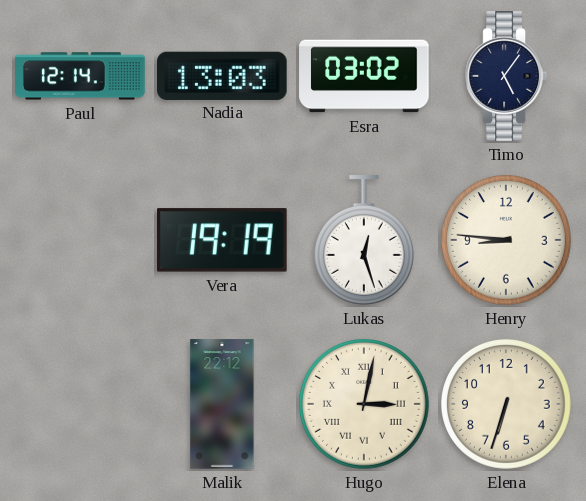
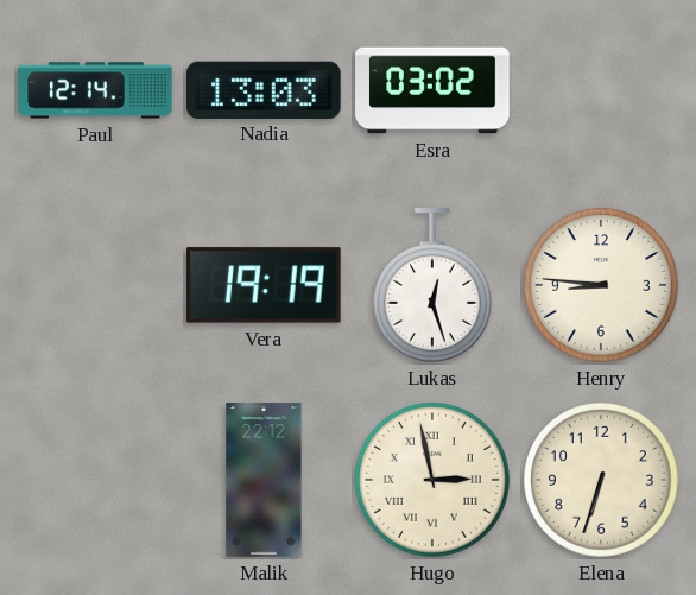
Timo: 5:06 -> none
Hugo: 3:02 -> 2:58
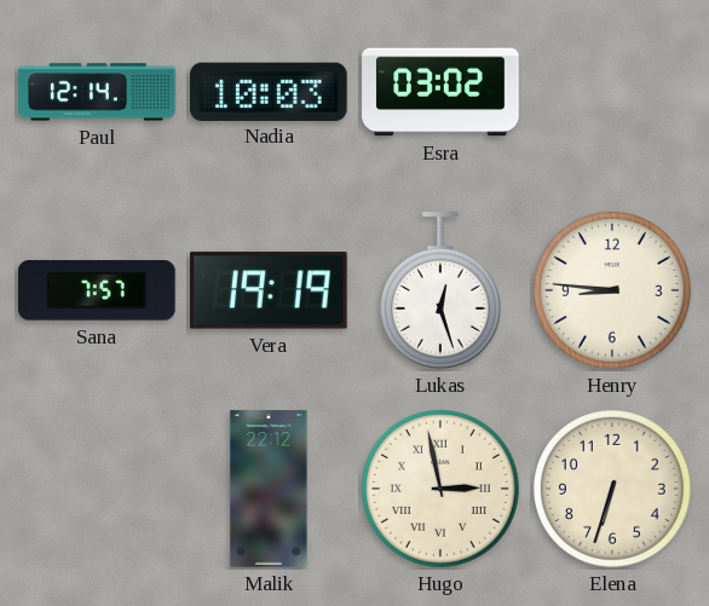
Nadia: 13:03 -> 10:03
Sana: none -> 7:57
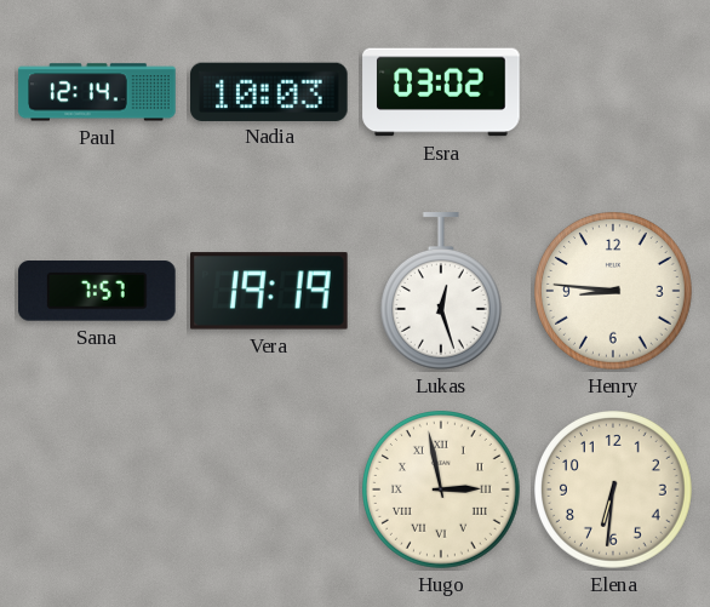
Malik: 22:12 -> none
Elena: 6:33 -> 6:31
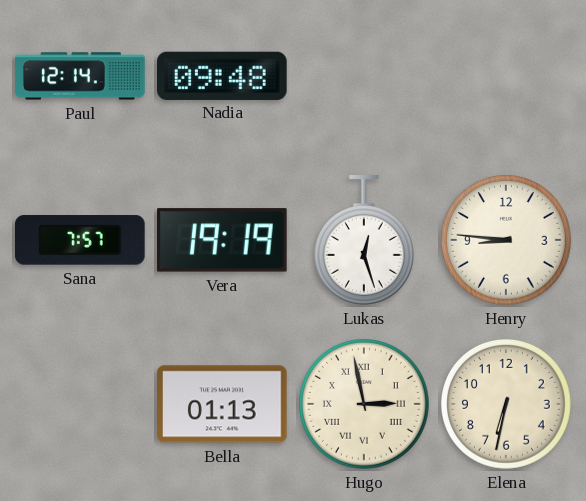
Nadia: 10:03 -> 09:48
Esra: 03:02 -> none
Bella: none -> 01:13
Elena: 6:31 -> 6:32
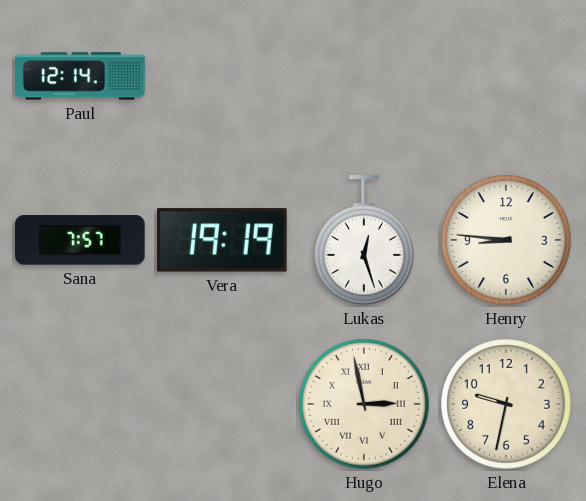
Nadia: 09:48 -> none
Bella: 01:13 -> none
Elena: 6:32 -> 9:32
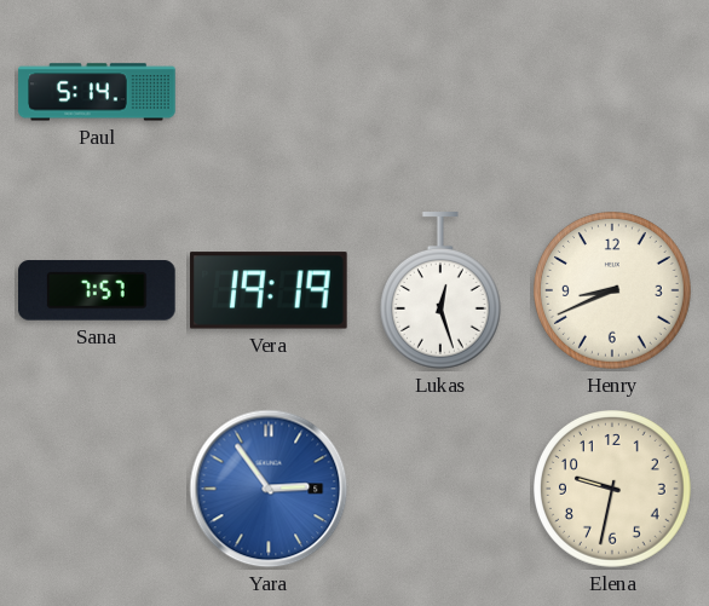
Paul: 12:14 -> 5:14
Henry: 8:46 -> 8:41
Yara: none -> 2:54
Hugo: 2:58 -> none
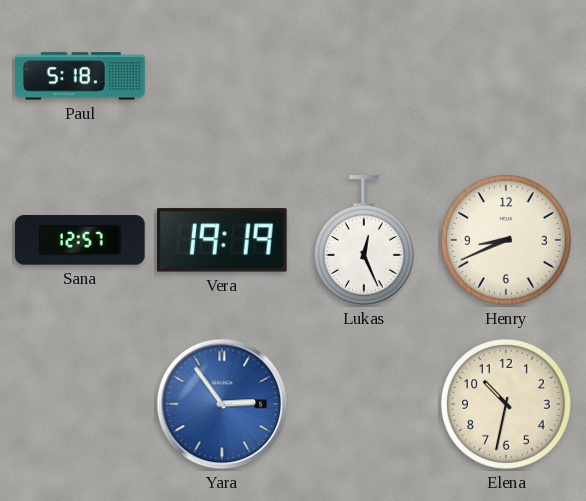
Paul: 5:14 -> 5:18
Sana: 7:57 -> 12:57
Lukas: 12:27 -> 12:26
Elena: 9:32 -> 10:32
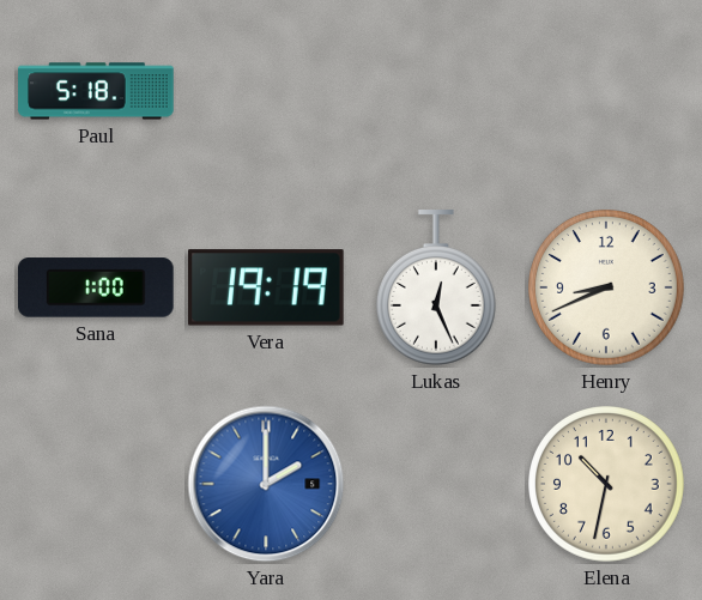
Sana: 12:57 -> 1:00
Yara: 2:54 -> 2:00
